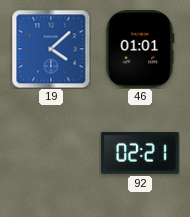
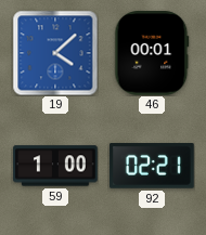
46: 01:01 -> 00:01
59: none -> 1:00
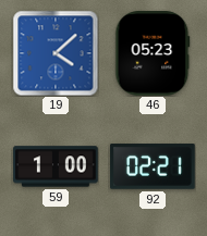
46: 00:01 -> 05:23
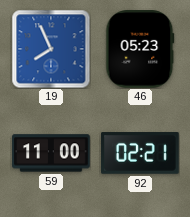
19: 4:08 -> 7:56
59: 1:00 -> 11:00
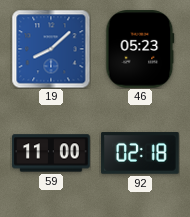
19: 7:56 -> 8:08
92: 02:21 -> 02:18
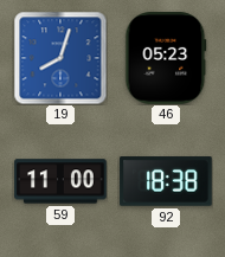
19: 8:08 -> 8:03
92: 02:18 -> 18:38
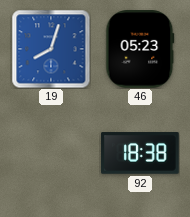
59: 11:00 -> none
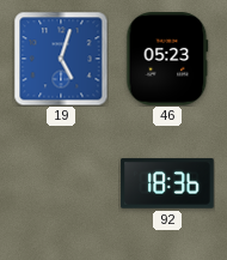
19: 8:03 -> 5:03
92: 18:38 -> 18:36
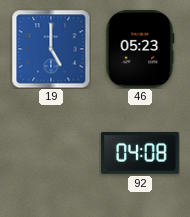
19: 5:03 -> 5:00
92: 18:36 -> 04:08
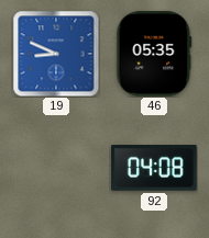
19: 5:00 -> 8:49
46: 05:23 -> 05:35
